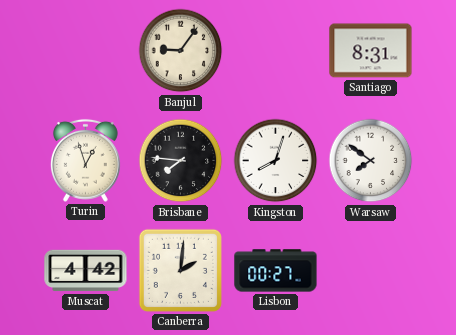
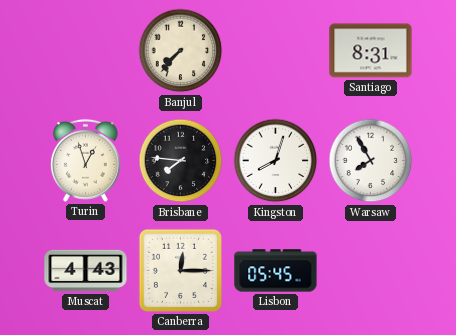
Banjul: 9:06 -> 7:37
Warsaw: 7:51 -> 7:55
Muscat: 4:42 -> 4:43
Canberra: 2:01 -> 12:15
Lisbon: 00:27 -> 05:45
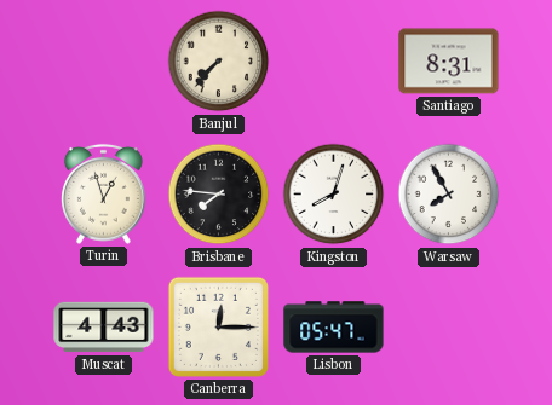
Lisbon: 05:45 -> 05:47
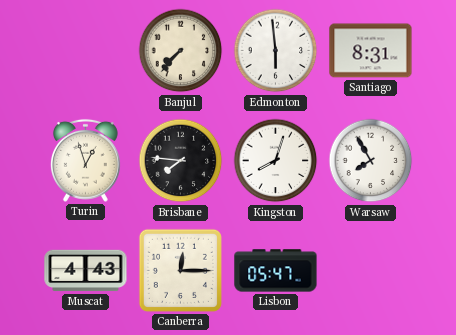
Edmonton: none -> 5:59
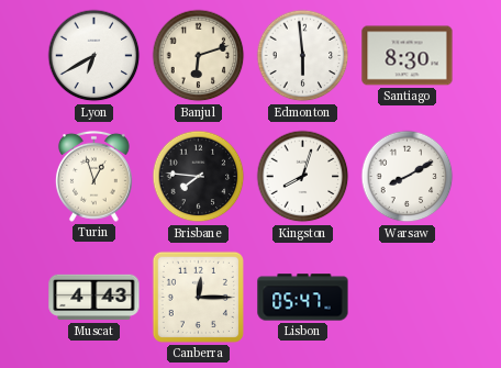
Lyon: none -> 6:40
Banjul: 7:37 -> 6:12
Santiago: 8:31 -> 8:30
Warsaw: 7:55 -> 8:10
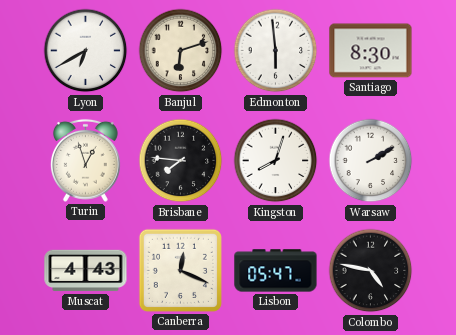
Warsaw: 8:10 -> 2:10
Canberra: 12:15 -> 12:19
Colombo: none -> 4:47
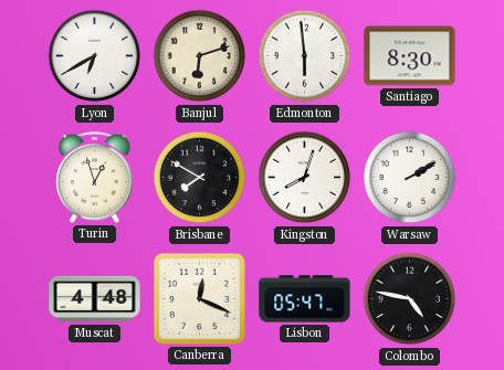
Brisbane: 7:46 -> 7:50
Muscat: 4:43 -> 4:48
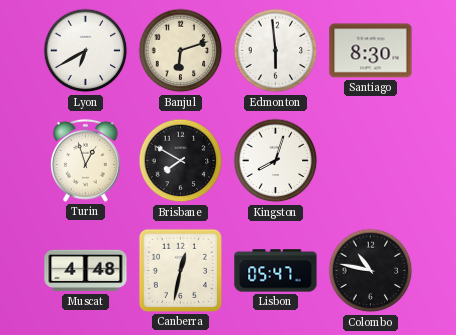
Warsaw: 2:10 -> none
Canberra: 12:19 -> 12:32
Colombo: 4:47 -> 10:47
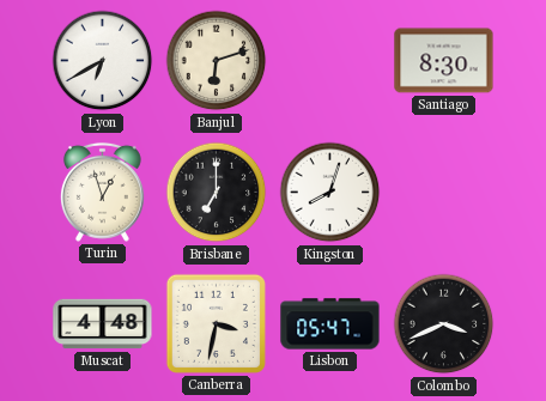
Edmonton: 5:59 -> none
Brisbane: 7:50 -> 7:00
Canberra: 12:32 -> 3:32
Colombo: 10:47 -> 3:41
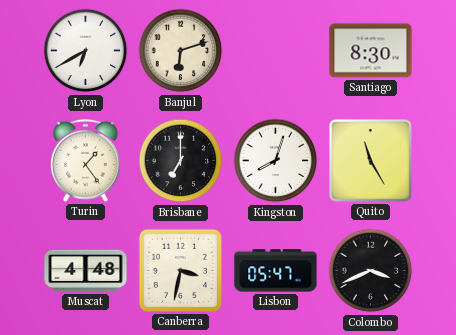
Turin: 12:57 -> 1:24
Quito: none -> 11:25
